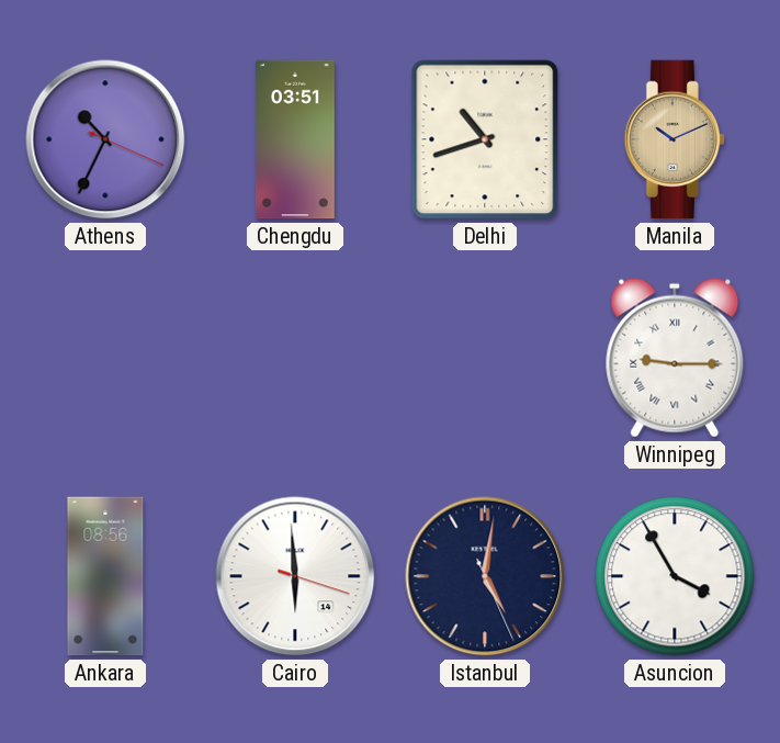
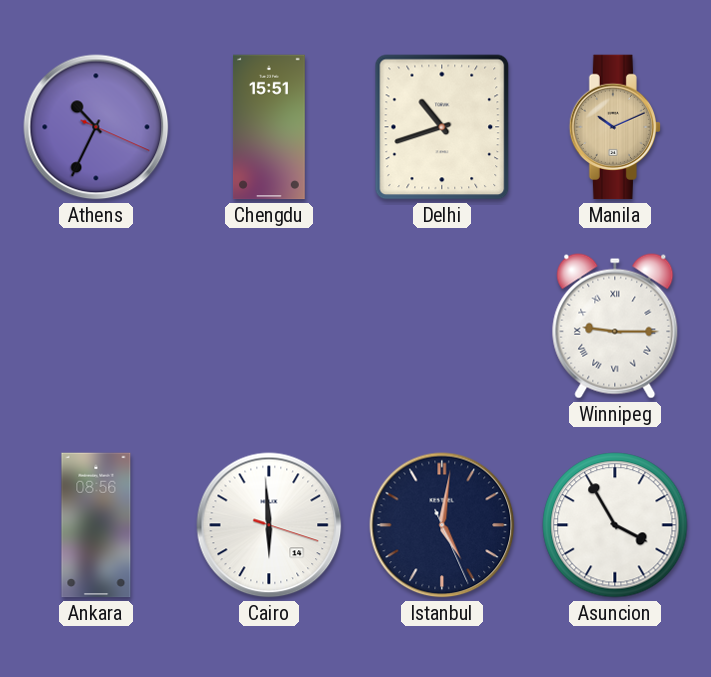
Chengdu: 03:51 -> 15:51
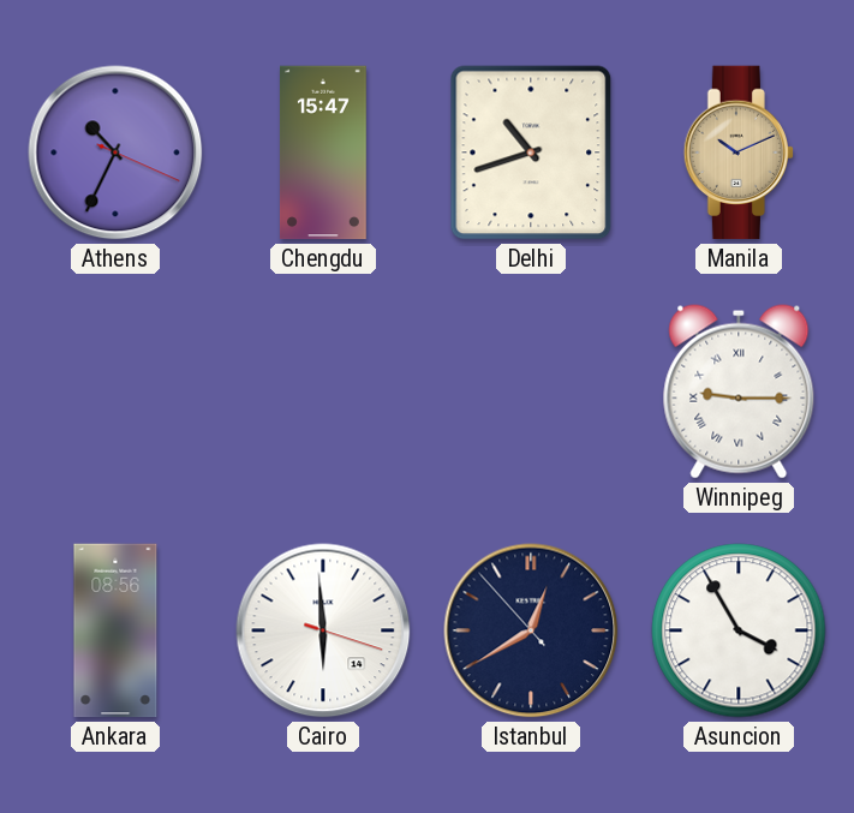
Chengdu: 15:51 -> 15:47
Istanbul: 5:01 -> 12:39
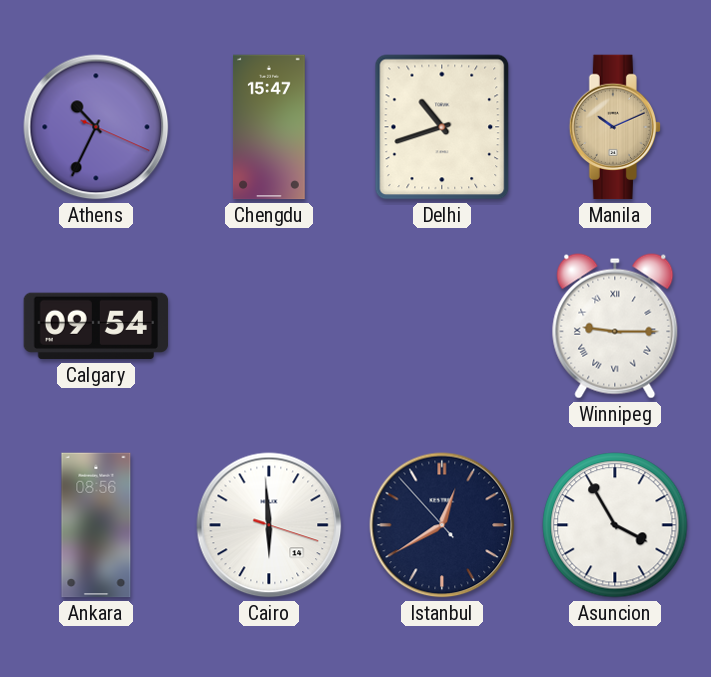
Calgary: none -> 09:54
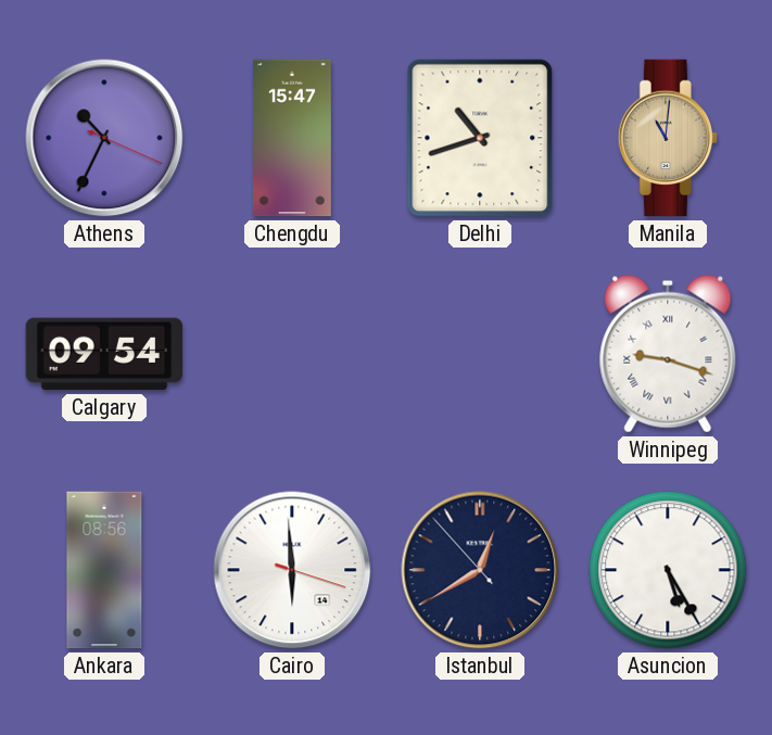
Manila: 10:11 -> 11:01
Winnipeg: 9:15 -> 9:18
Asuncion: 3:55 -> 5:25
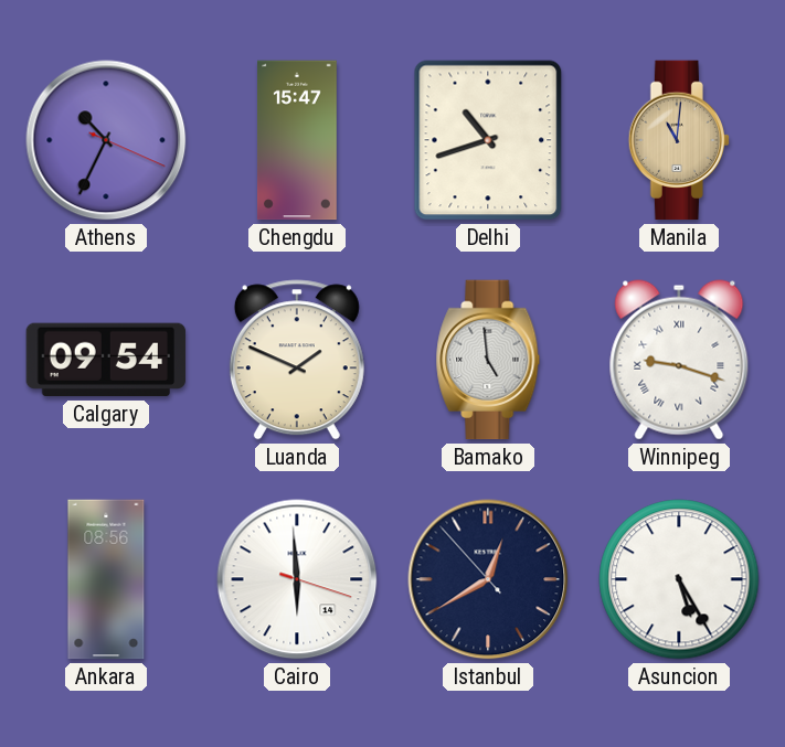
Luanda: none -> 1:49
Bamako: none -> 4:59
